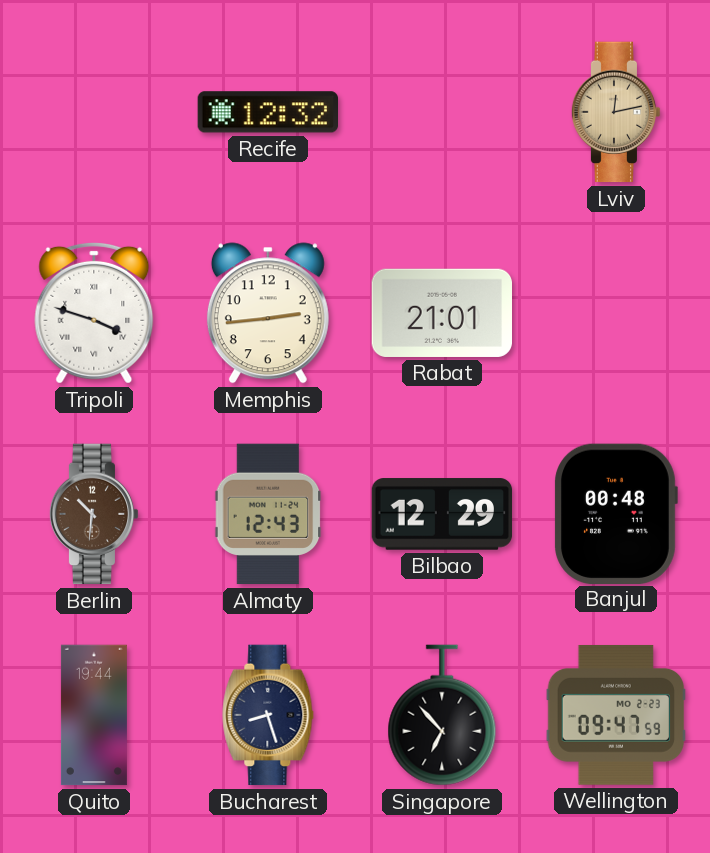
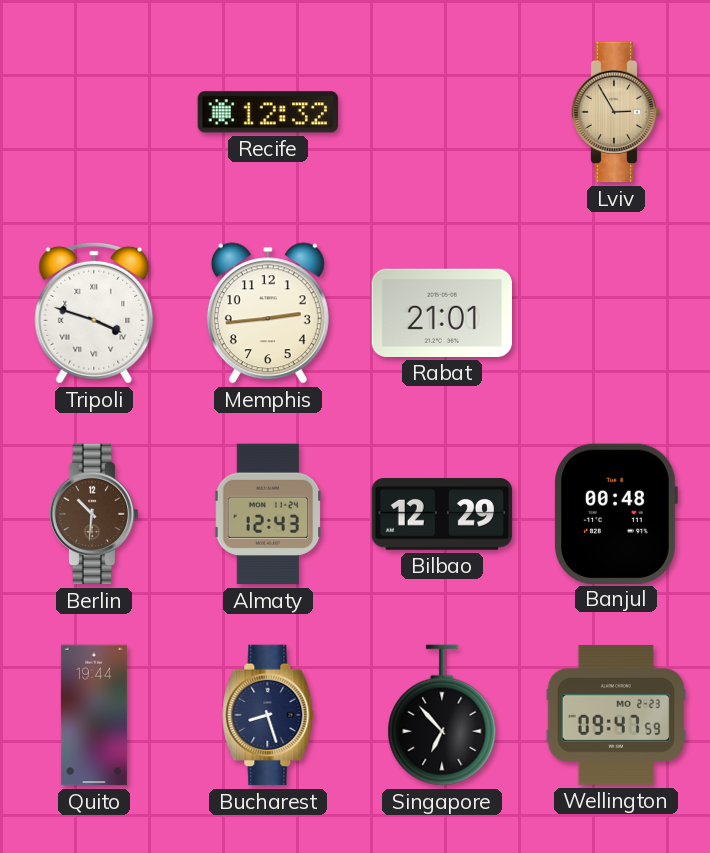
Lviv: 12:13 -> 2:55
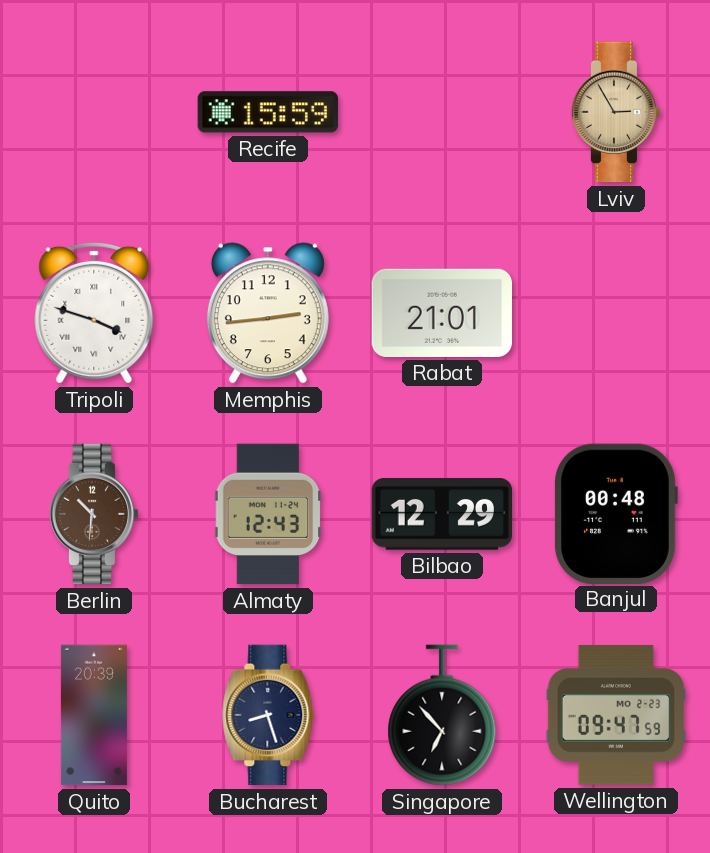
Recife: 12:32 -> 15:59
Quito: 19:44 -> 20:39
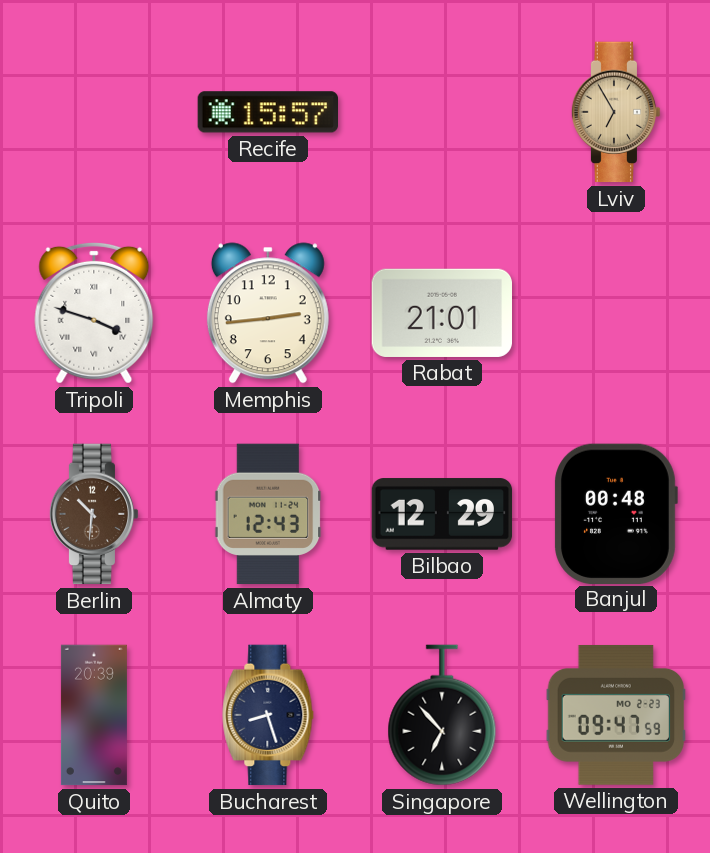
Recife: 15:59 -> 15:57
Lviv: 2:55 -> 6:55
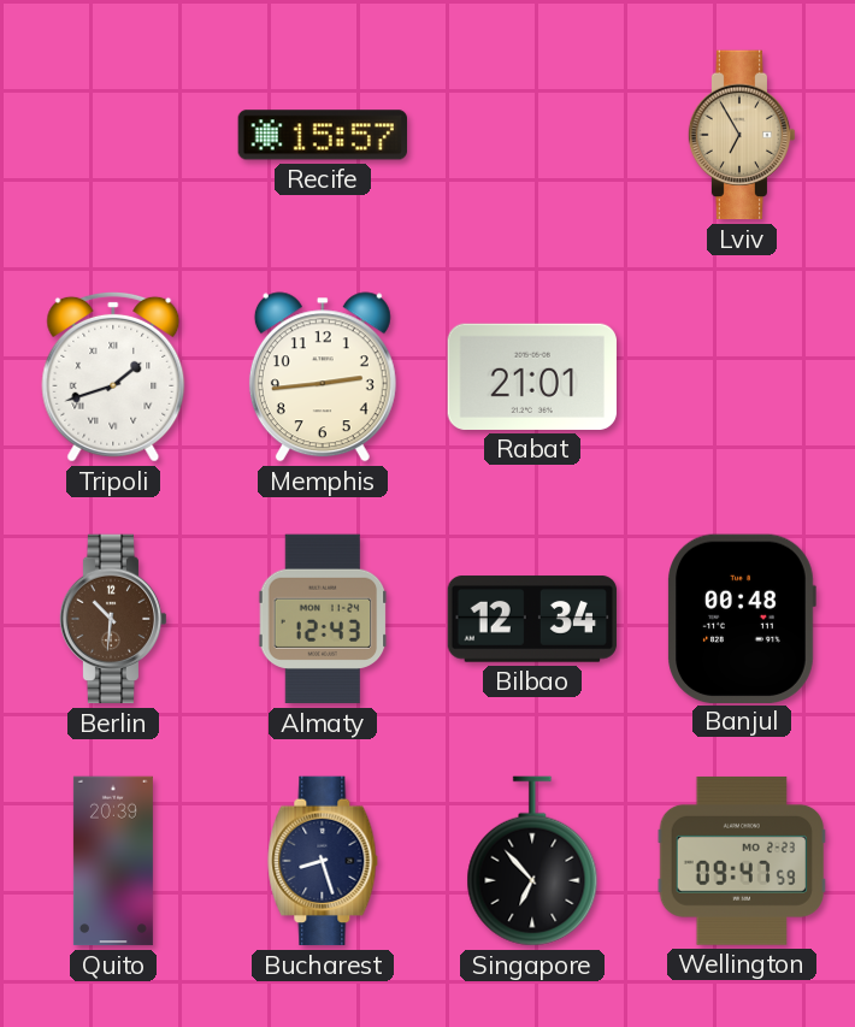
Tripoli: 3:48 -> 1:42
Bilbao: 12:29 -> 12:34
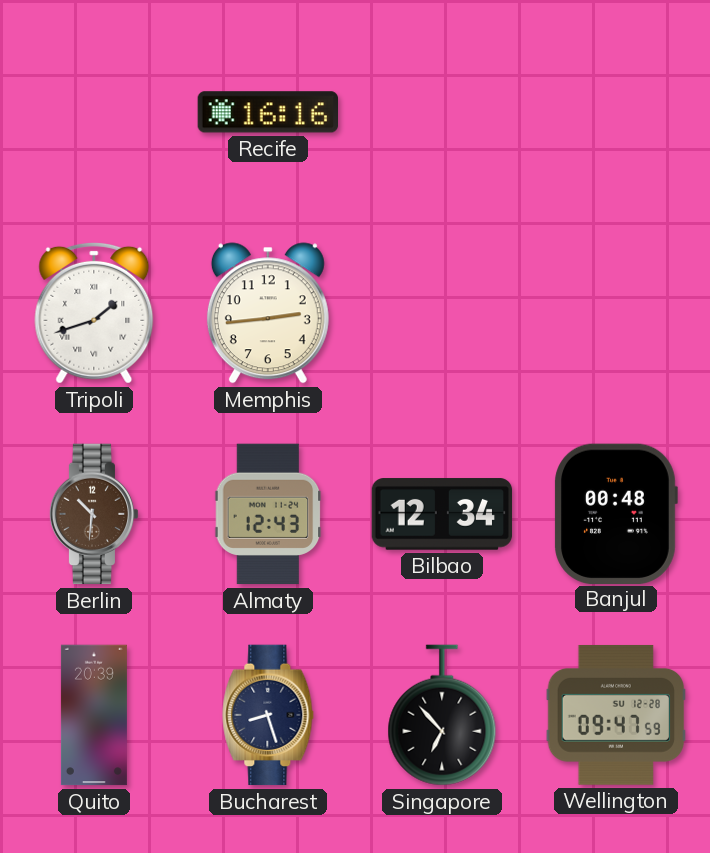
Recife: 15:57 -> 16:16
Lviv: 6:55 -> none
Rabat: 21:01 -> none
Wellington date: MO 2-23 -> SU 12-28
